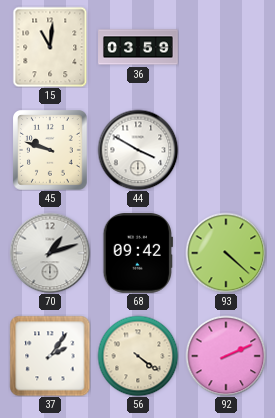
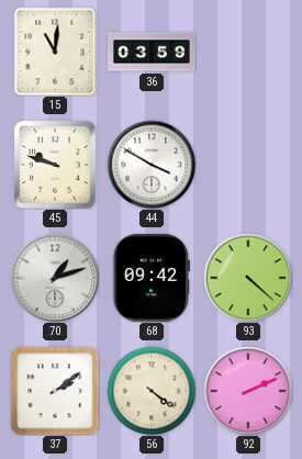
37: 2:06 -> 2:09
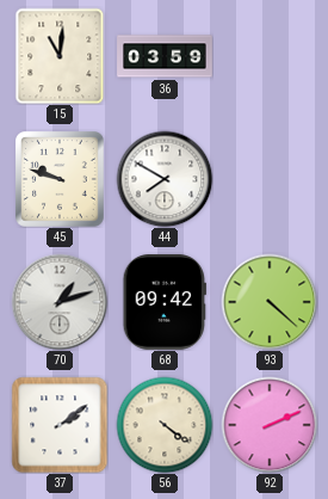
44: 3:50 -> 7:50
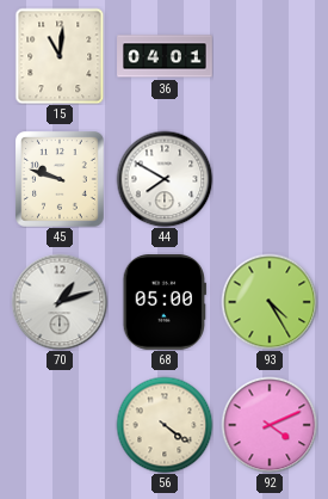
36: 03:59 -> 04:01
68: 09:42 -> 05:00
93: 4:22 -> 4:25
37: 2:09 -> none
92: 2:11 -> 4:11
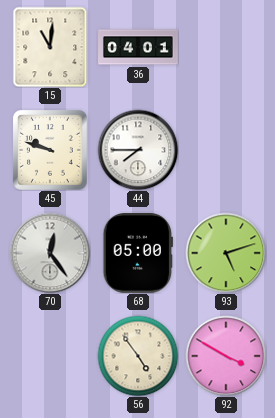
44: 7:50 -> 7:45
70: 1:12 -> 12:24
93: 4:25 -> 5:12
56: 4:21 -> 4:54
92: 4:11 -> 3:50
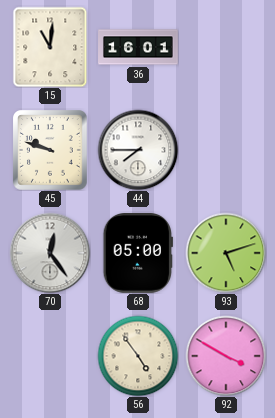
36: 04:01 -> 16:01
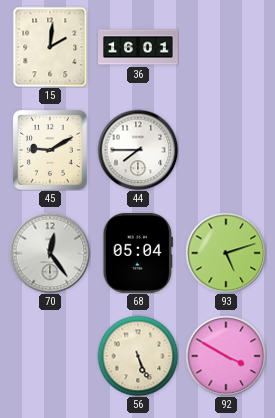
15: 11:01 -> 2:01
45: 9:48 -> 9:10
68: 05:00 -> 05:04
56: 4:54 -> 5:26
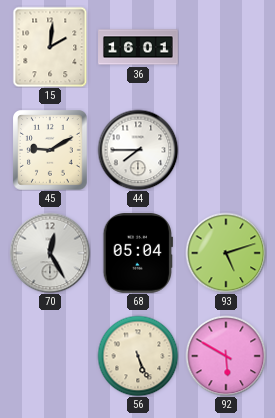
70: 12:24 -> 12:25
92: 3:50 -> 5:50
